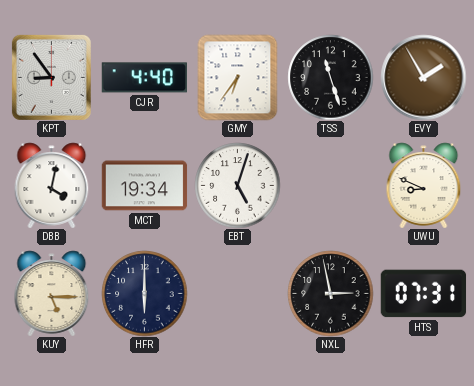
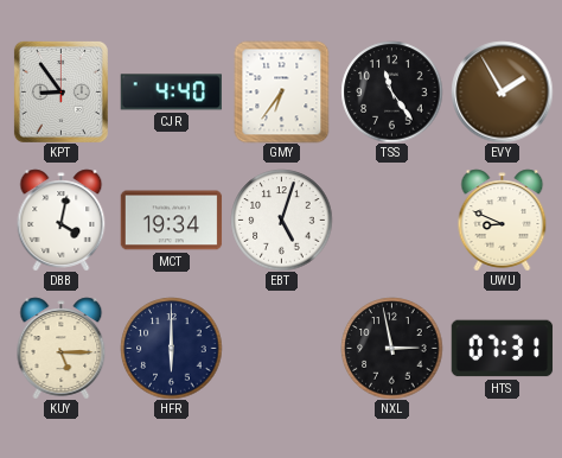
TSS: 11:27 -> 11:24
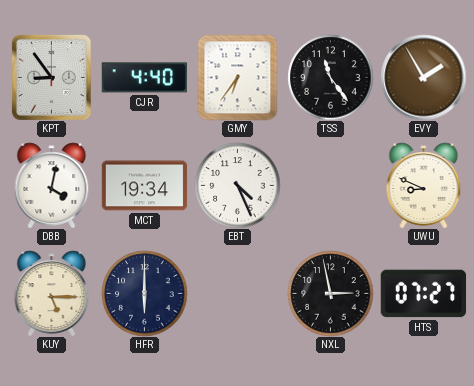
EBT: 5:03 -> 4:26
HTS: 07:31 -> 07:27
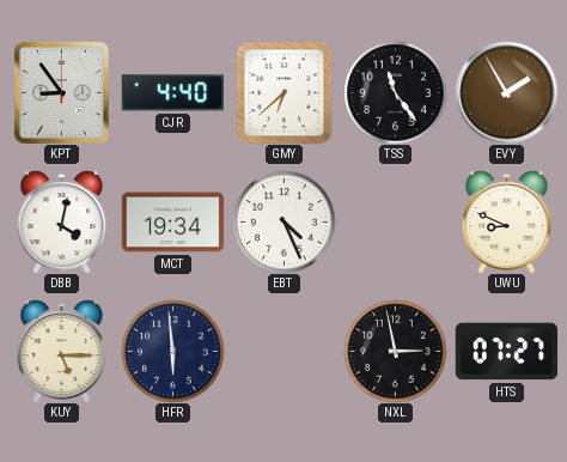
GMY: 6:36 -> 6:38
HFR: 6:00 -> 5:59
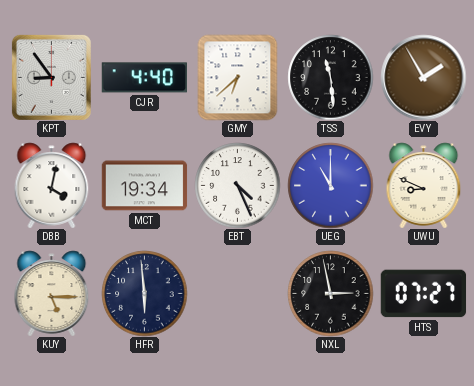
TSS: 11:24 -> 11:29
UEG: none -> 11:00
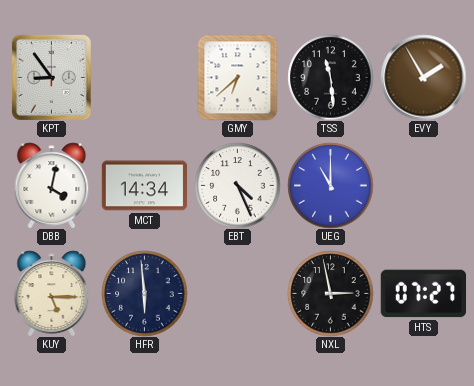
CJR: 4:40 -> none
MCT: 19:34 -> 14:34
UWU: 8:49 -> none
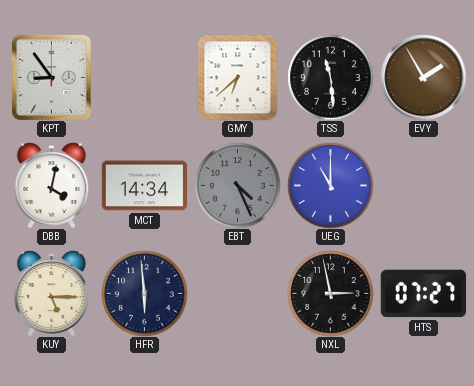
EBT dial: white -> grey
